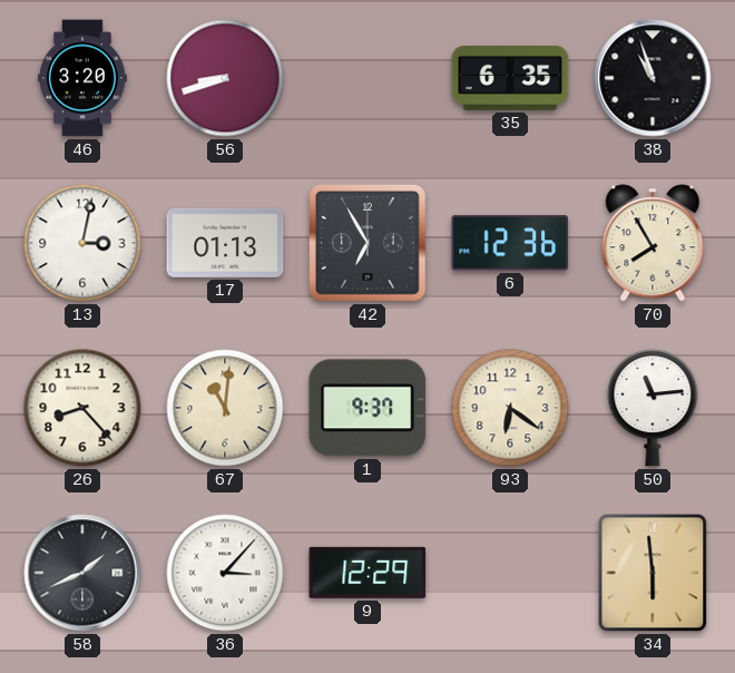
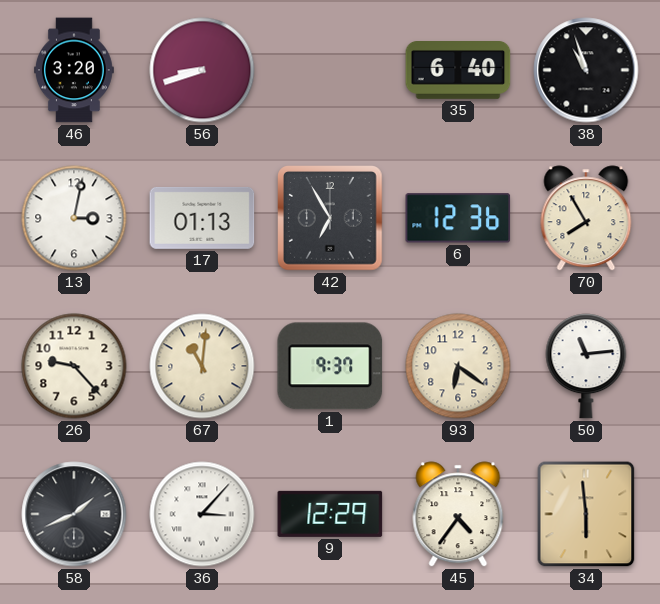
35: 6:35 -> 6:40
26: 8:23 -> 9:23
45: none -> 4:36
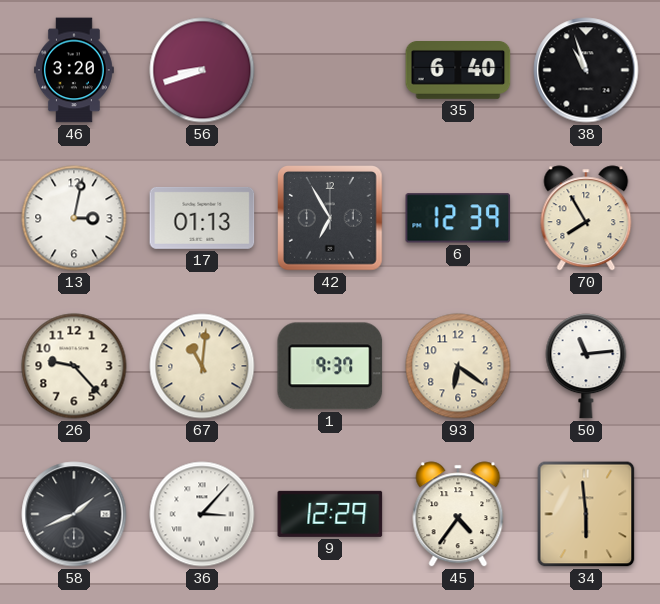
6: 12:36 -> 12:39
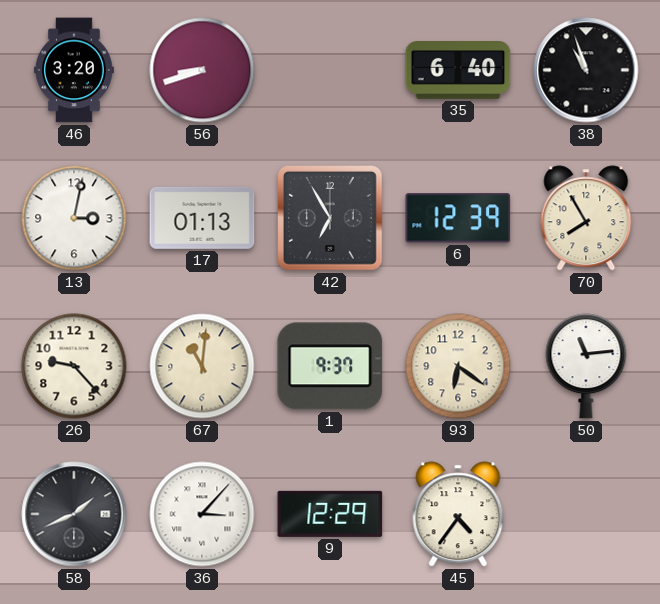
34: 5:59 -> none
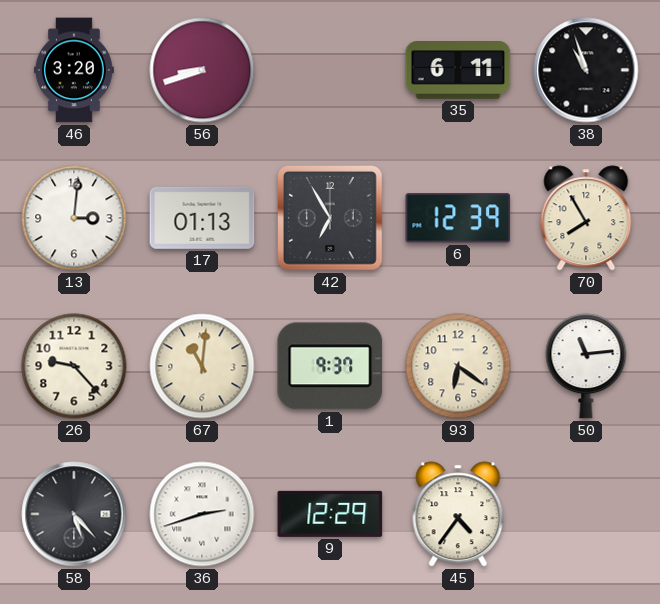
35: 6:40 -> 6:11
13: 3:02 -> 3:01
58: 1:41 -> 5:23
36: 3:07 -> 2:42
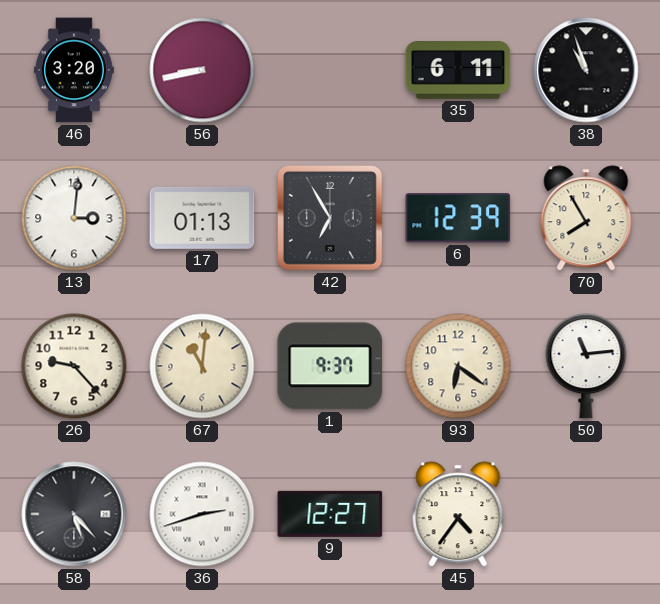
56: 8:42 -> 8:43
9: 12:29 -> 12:27
